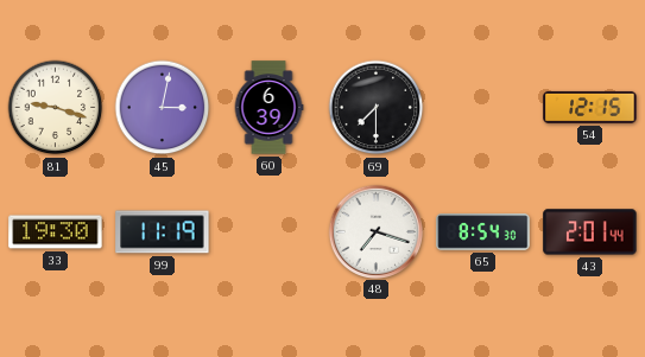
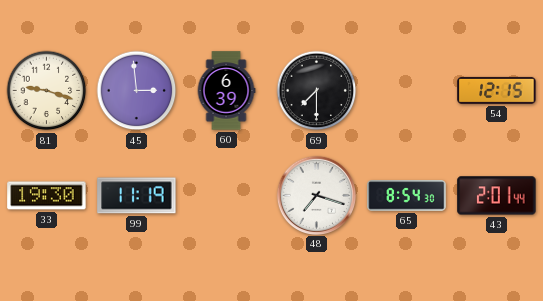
45: 3:02 -> 2:59
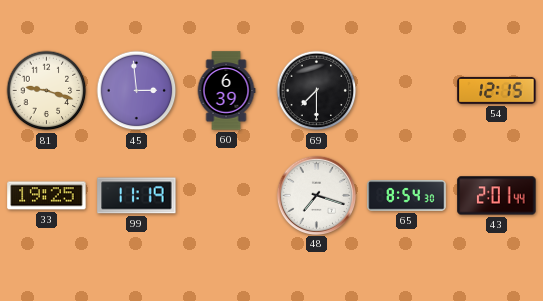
33: 19:30 -> 19:25
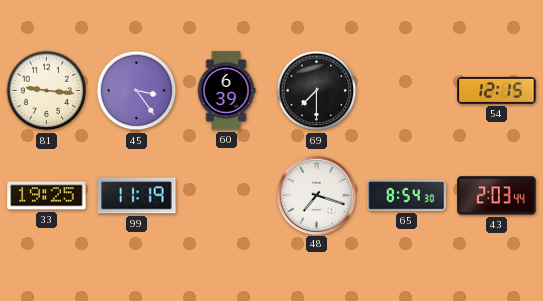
81: 9:18 -> 9:16
45: 2:59 -> 3:24
43: 2:01 -> 2:03
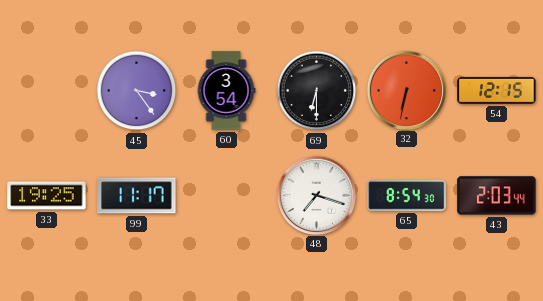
81: 9:16 -> none
60: 6:39 -> 3:54
69: 7:30 -> 6:30
32: none -> 6:32
99: 11:19 -> 11:17
